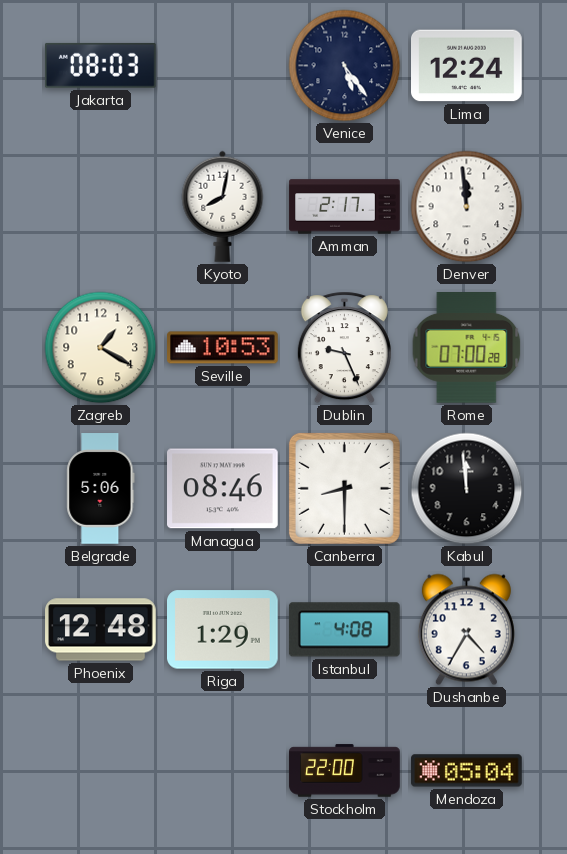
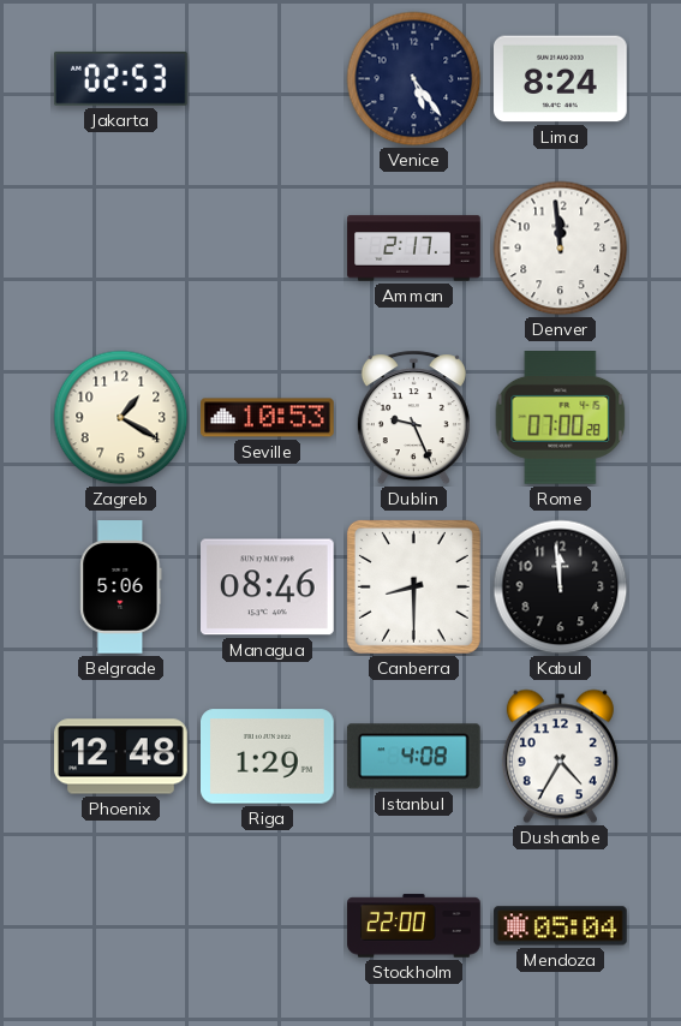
Jakarta: 08:03 -> 02:53
Lima: 12:24 -> 8:24
Kyoto: 8:02 -> none
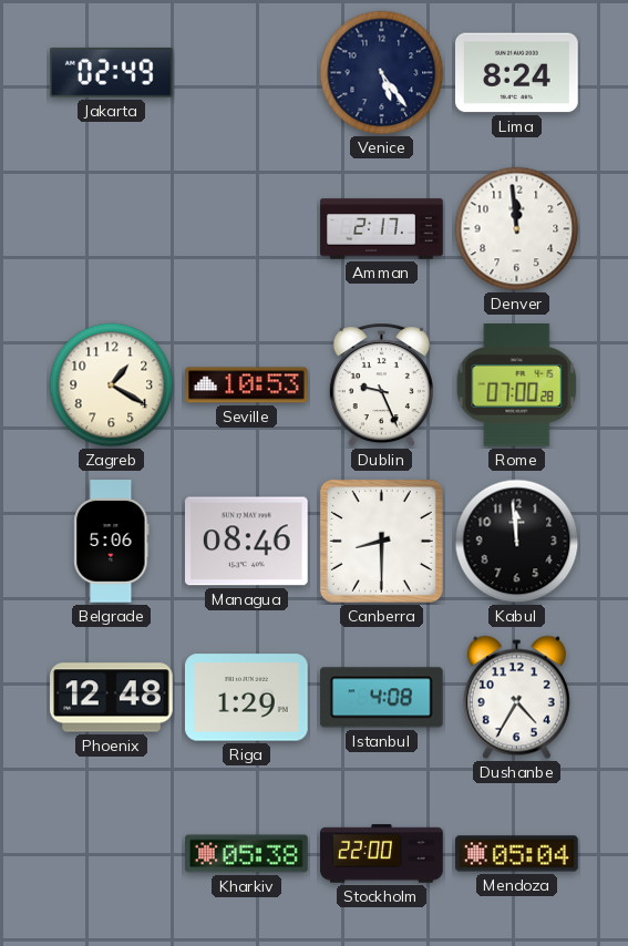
Jakarta: 02:53 -> 02:49
Kharkiv: none -> 05:38
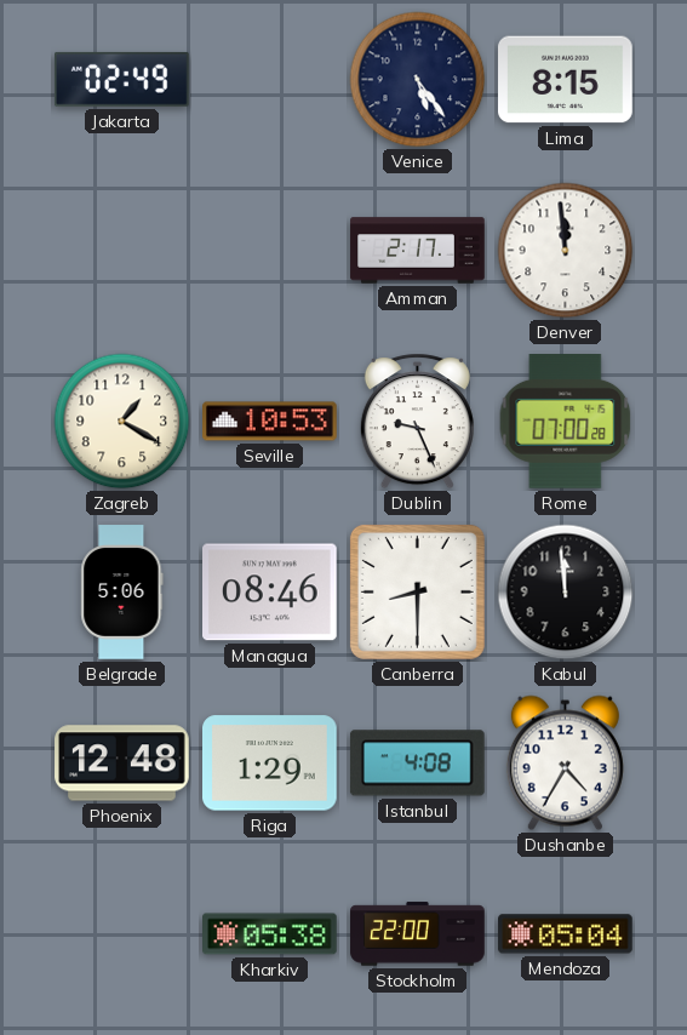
Lima: 8:24 -> 8:15
